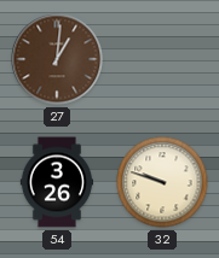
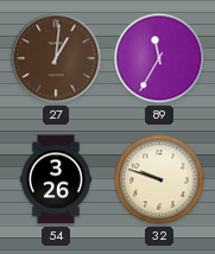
89: none -> 11:35
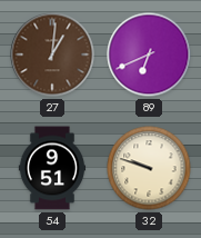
89: 11:35 -> 6:41
54: 3:26 -> 9:51
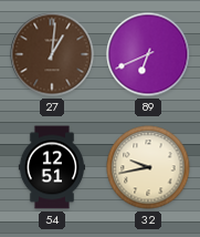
54: 9:51 -> 12:51
32: 9:48 -> 9:43
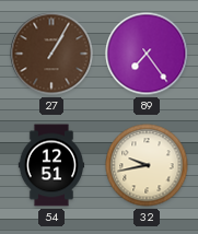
27: 1:01 -> 1:05
89: 6:41 -> 7:24
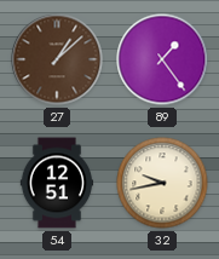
27: 1:05 -> 1:08
89: 7:24 -> 1:24
